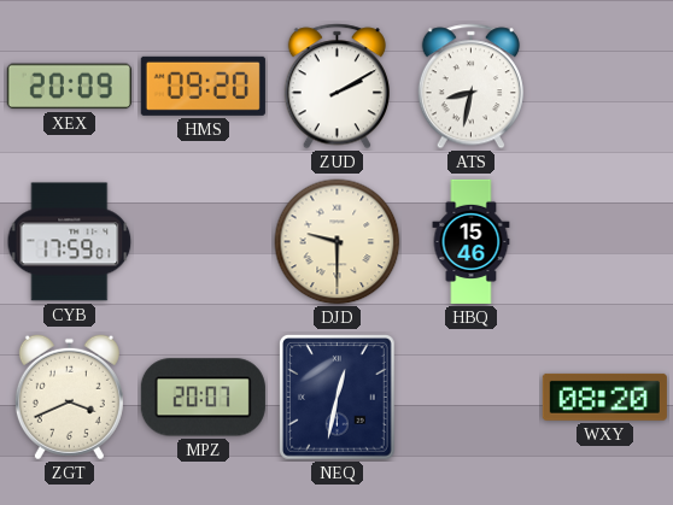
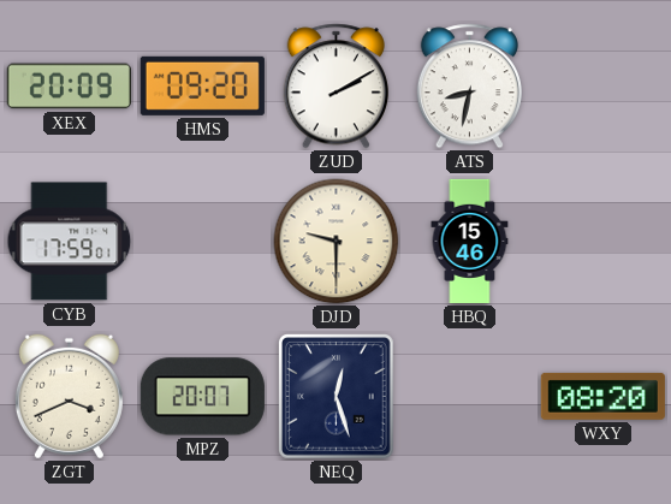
NEQ: 12:32 -> 12:27
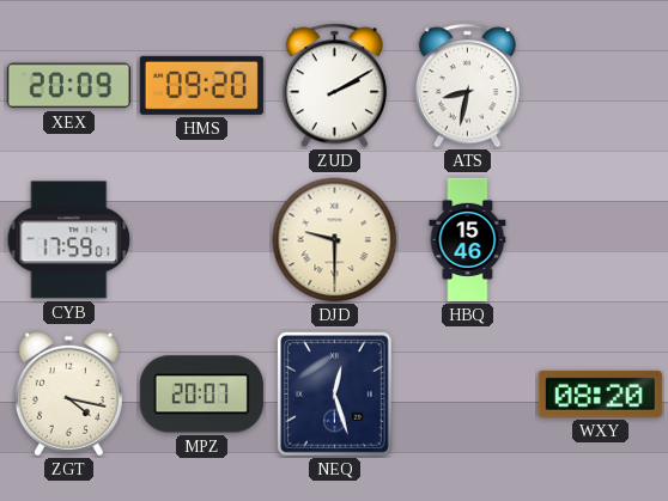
ZGT: 3:41 -> 4:17
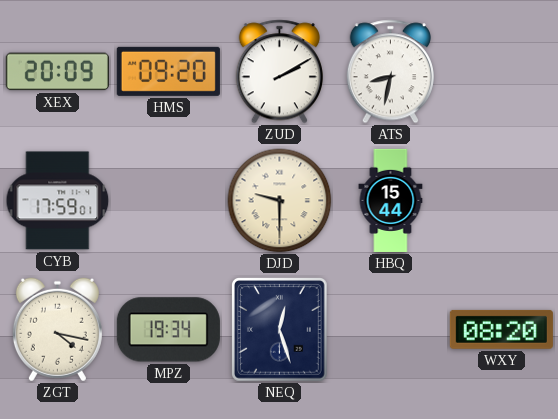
HBQ: 15:46 -> 15:44
MPZ: 20:07 -> 19:34
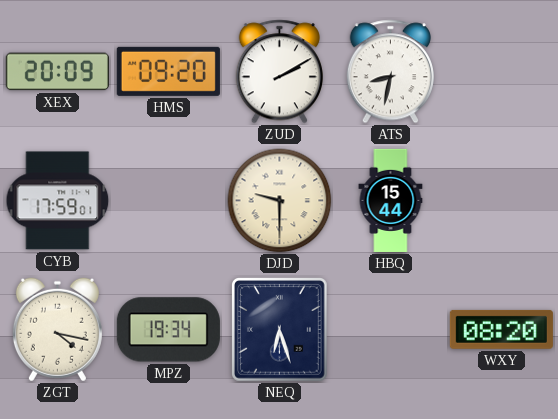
NEQ: 12:27 -> 6:27
